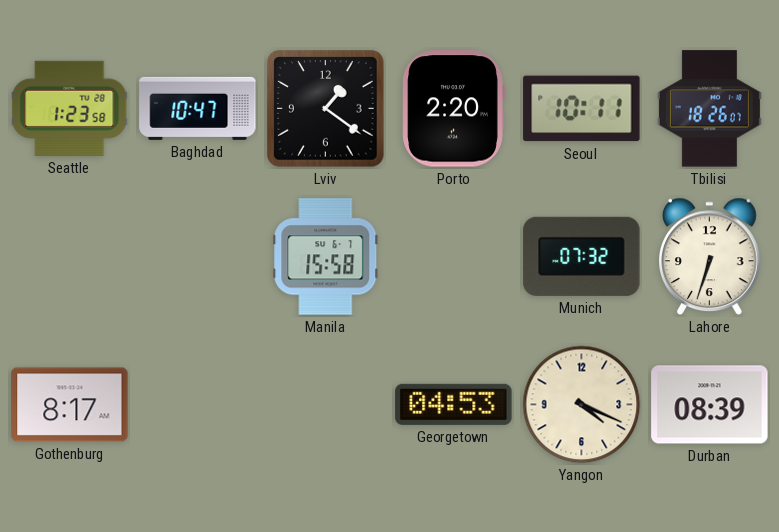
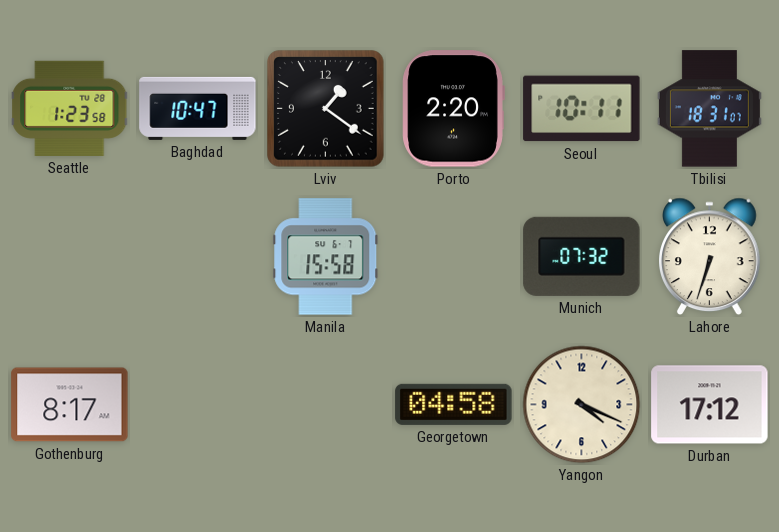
Tbilisi: 18:26 -> 18:31
Georgetown: 04:53 -> 04:58
Durban: 08:39 -> 17:12
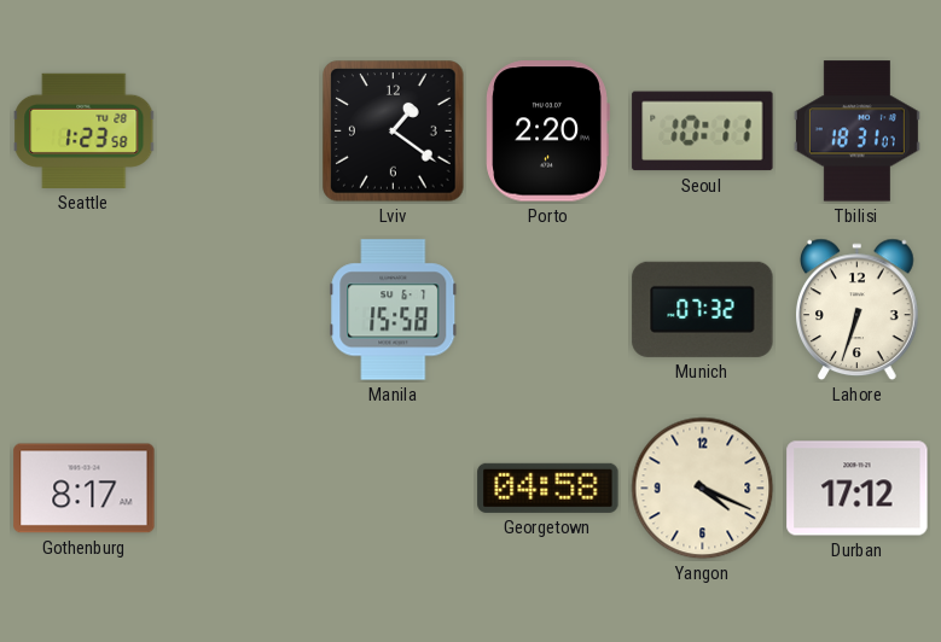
Baghdad: 10:47 -> none
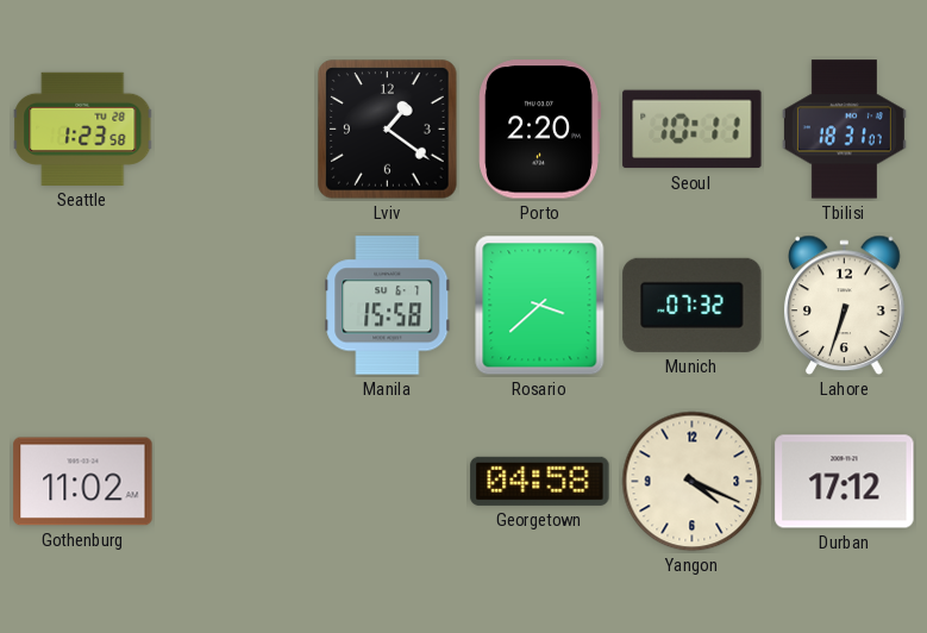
Rosario: none -> 3:38
Gothenburg: 8:17 -> 11:02
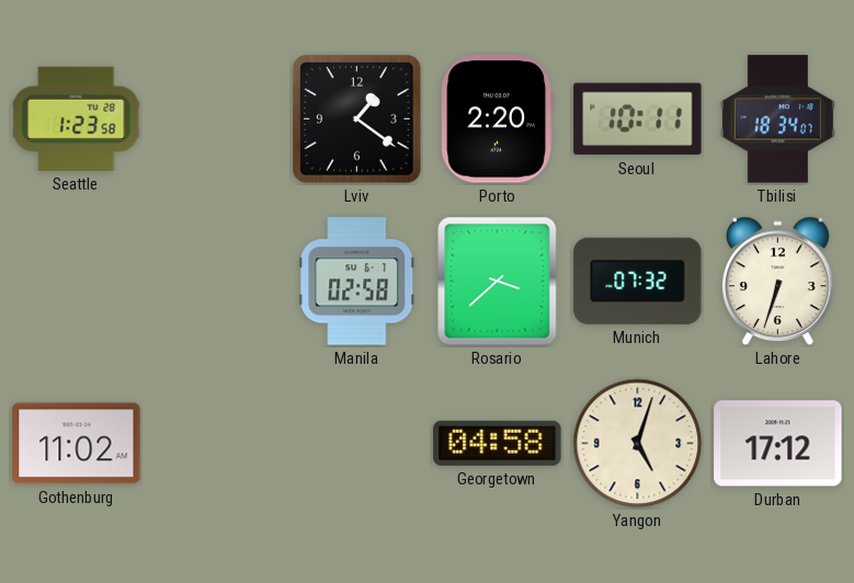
Tbilisi: 18:31 -> 18:34
Manila: 15:58 -> 02:58
Yangon: 4:19 -> 5:03
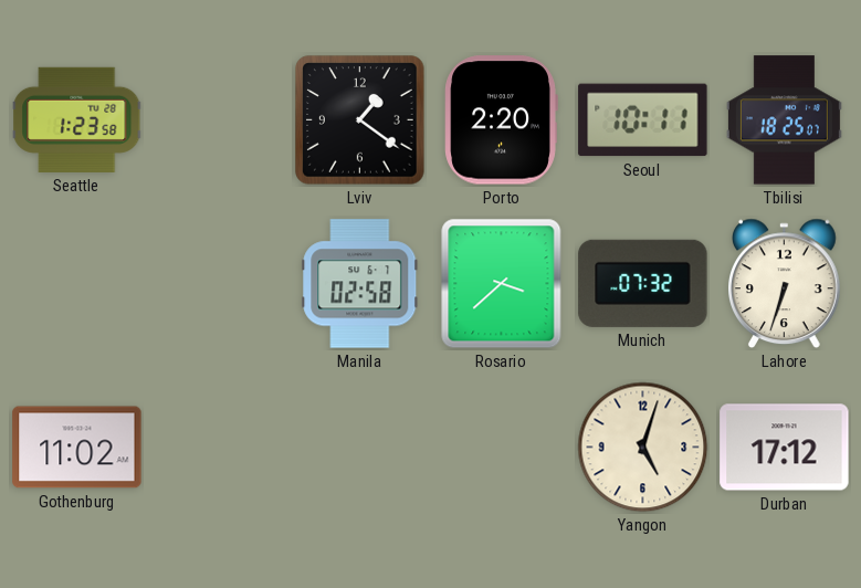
Tbilisi: 18:34 -> 18:25
Georgetown: 04:58 -> none
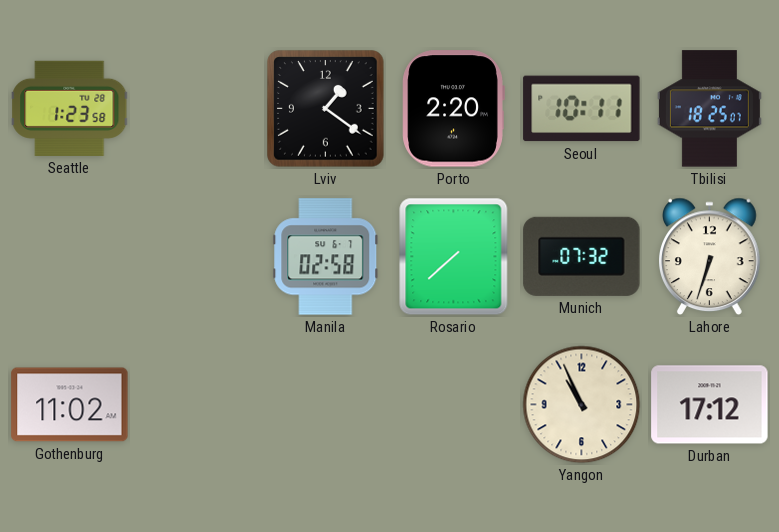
Rosario: 3:38 -> 7:38
Yangon: 5:03 -> 10:56
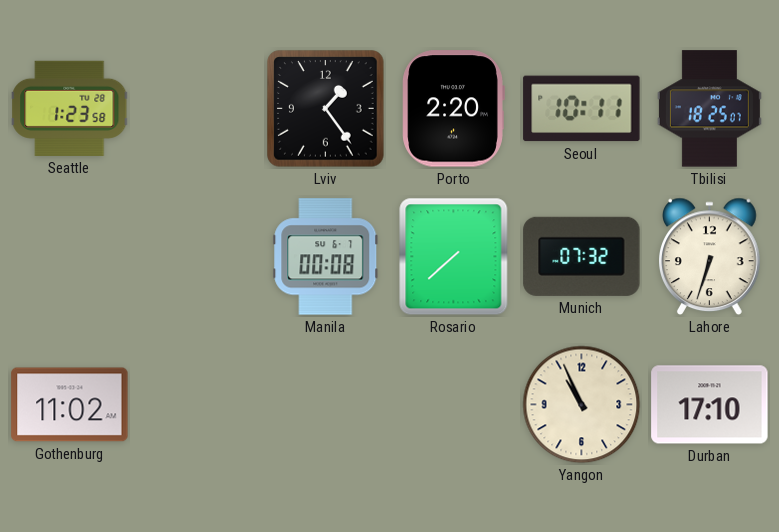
Lviv: 1:21 -> 1:24
Manila: 02:58 -> 00:08
Durban: 17:12 -> 17:10
